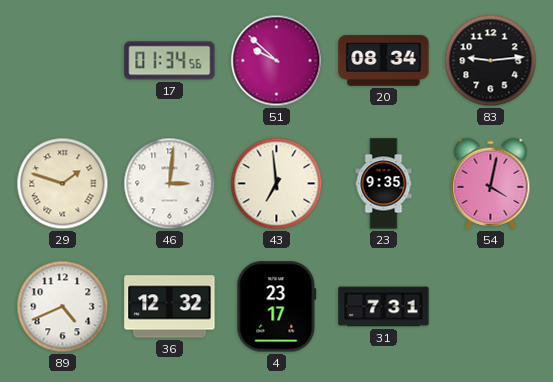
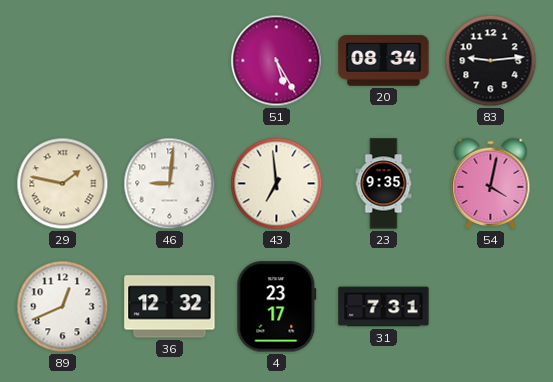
17: 01:34 -> none
51: 9:52 -> 5:25
29: 1:48 -> 1:47
46: 3:01 -> 9:01
89: 4:41 -> 12:41
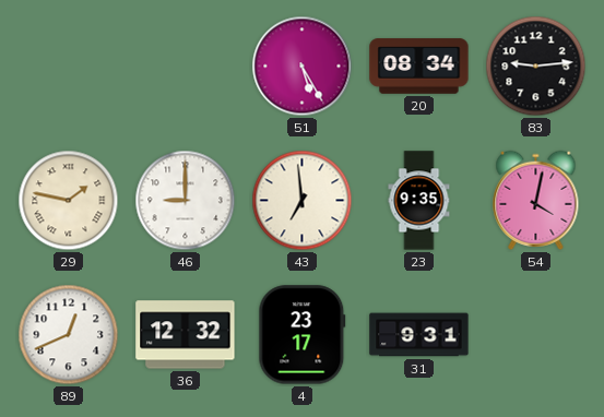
46: 9:01 -> 9:00
31: 7:31 -> 9:31
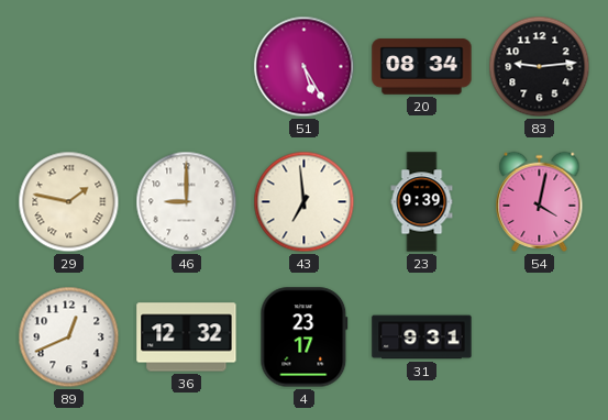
23: 9:35 -> 9:39
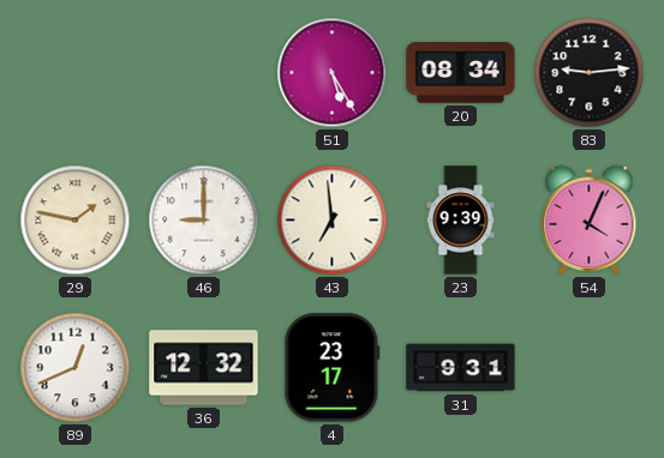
54: 4:02 -> 4:04
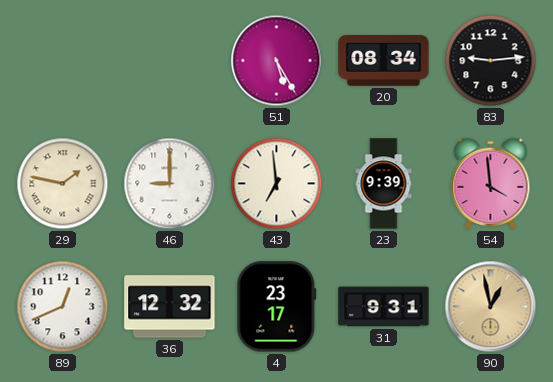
54: 4:04 -> 3:59
90: none -> 12:58
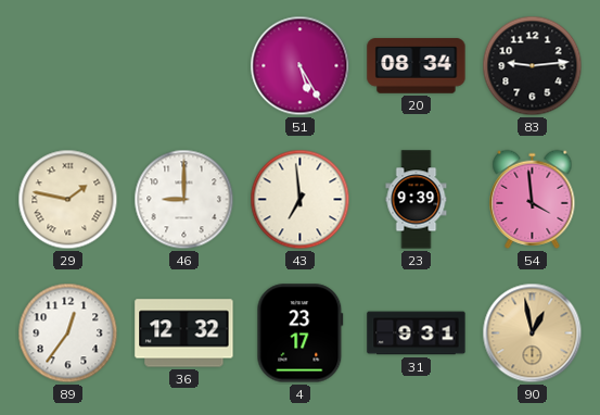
89: 12:41 -> 12:36
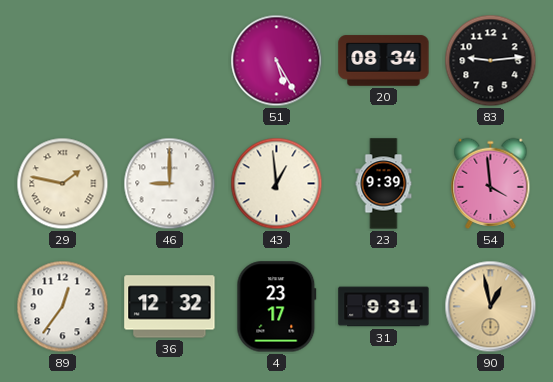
43: 6:59 -> 12:59
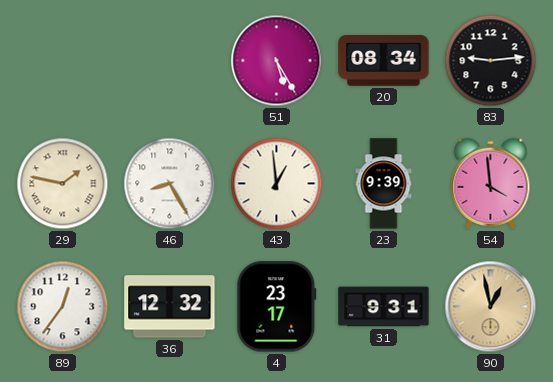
46: 9:00 -> 8:25
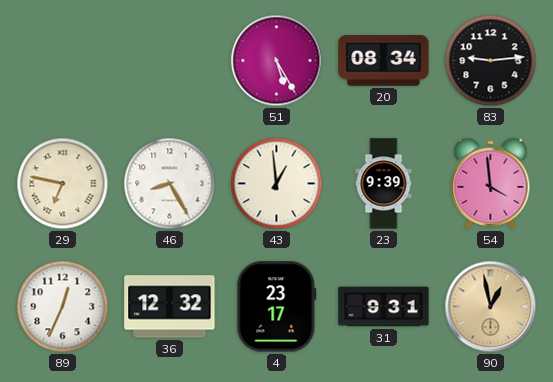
29: 1:47 -> 6:47
89: 12:36 -> 12:34
